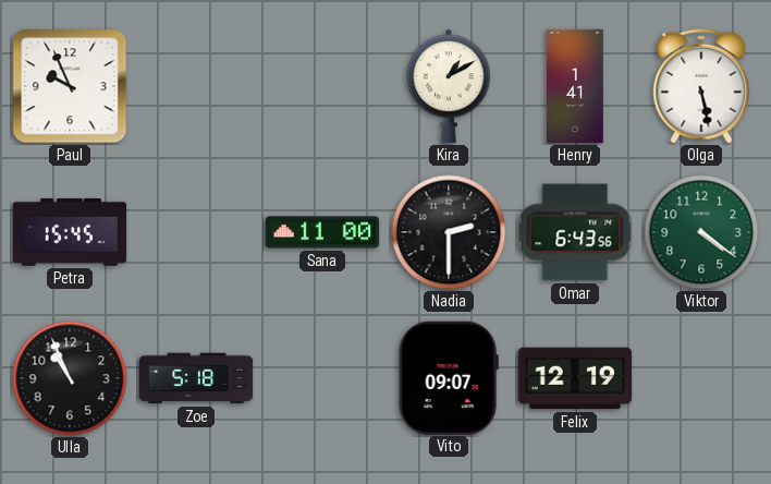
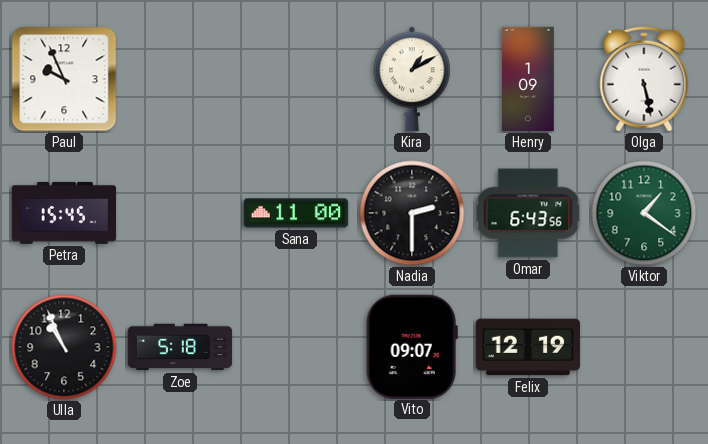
Henry: 1:41 -> 1:09
Viktor: 4:21 -> 1:21
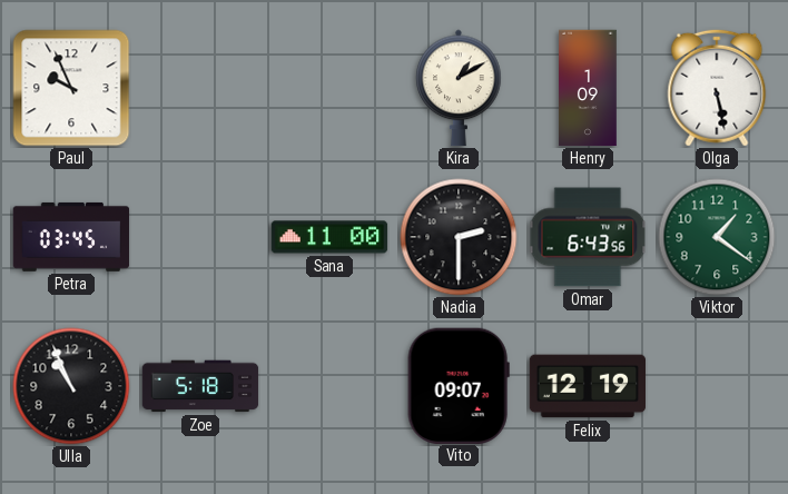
Petra: 15:45 -> 03:45
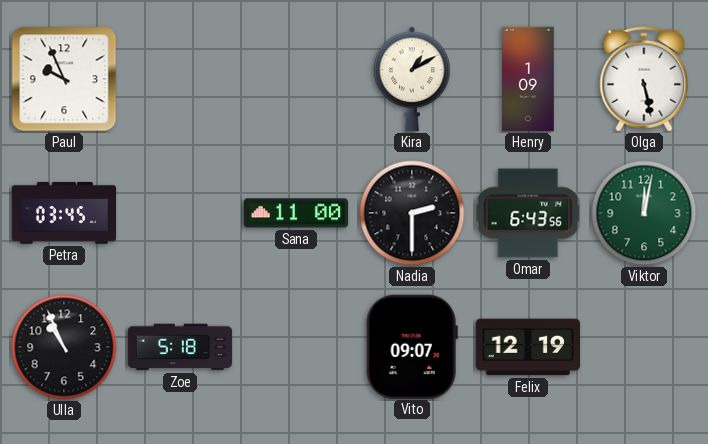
Viktor: 1:21 -> 12:02
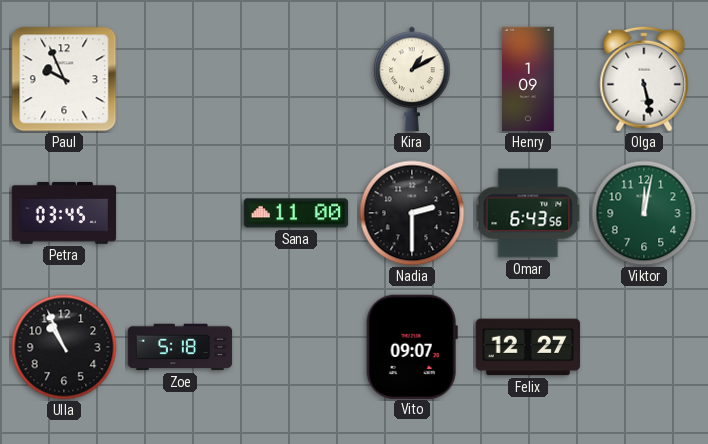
Felix: 12:19 -> 12:27
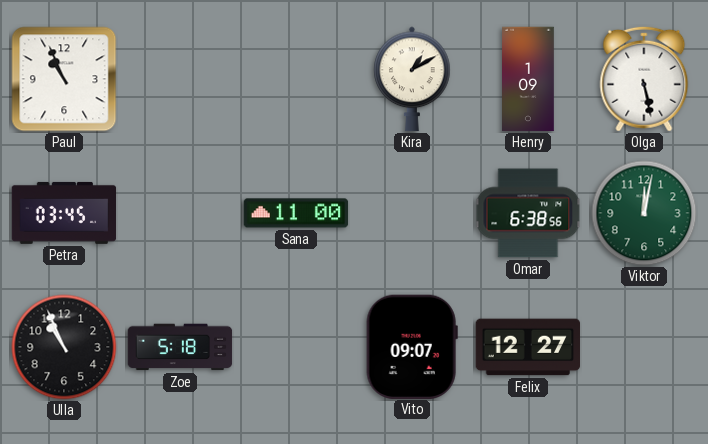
Paul: 9:56 -> 10:56
Nadia: 2:30 -> none
Omar: 6:43 -> 6:38
